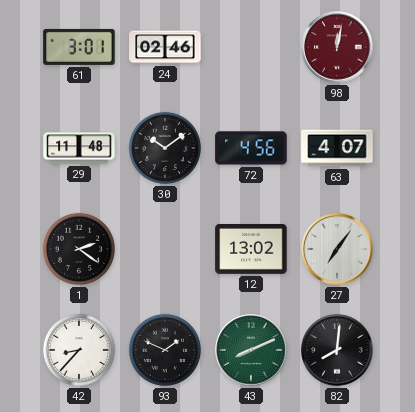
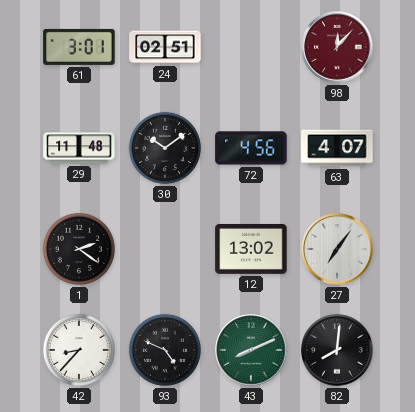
24: 02:46 -> 02:51
98: 12:02 -> 12:07
93: 1:49 -> 4:49
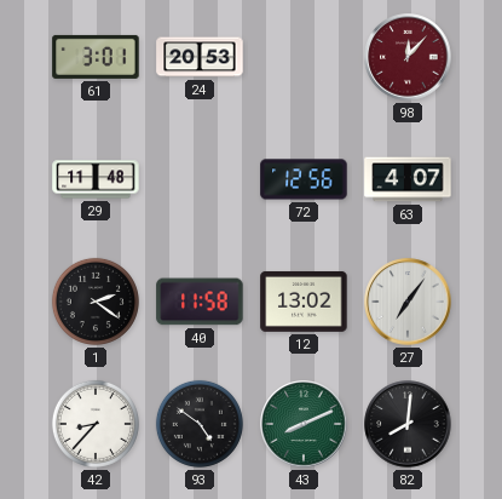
24: 02:51 -> 20:53
30: 10:09 -> none
72: 4:56 -> 12:56
40: none -> 11:58
93: 4:49 -> 4:51
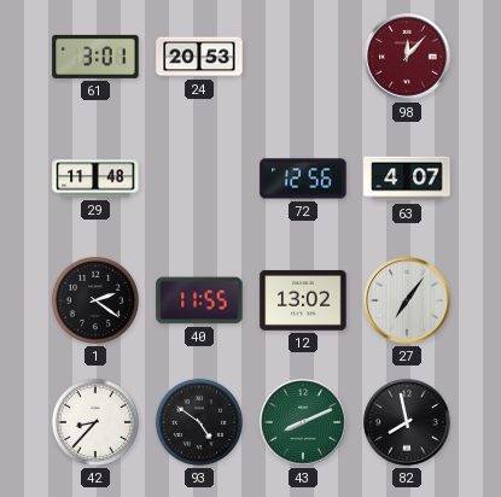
40: 11:58 -> 11:55
82: 8:01 -> 7:58
